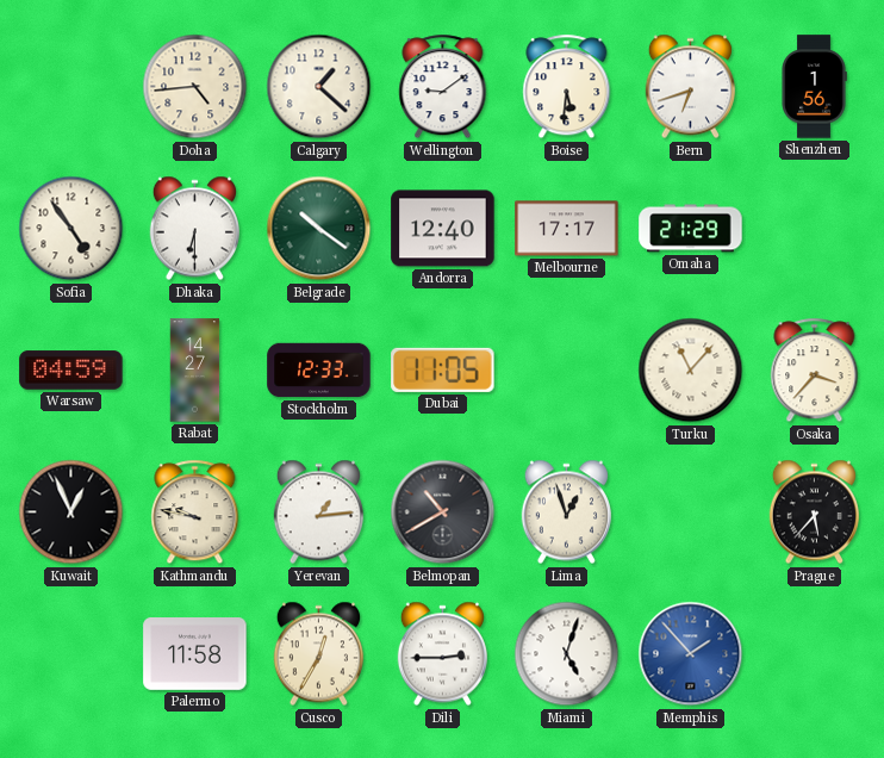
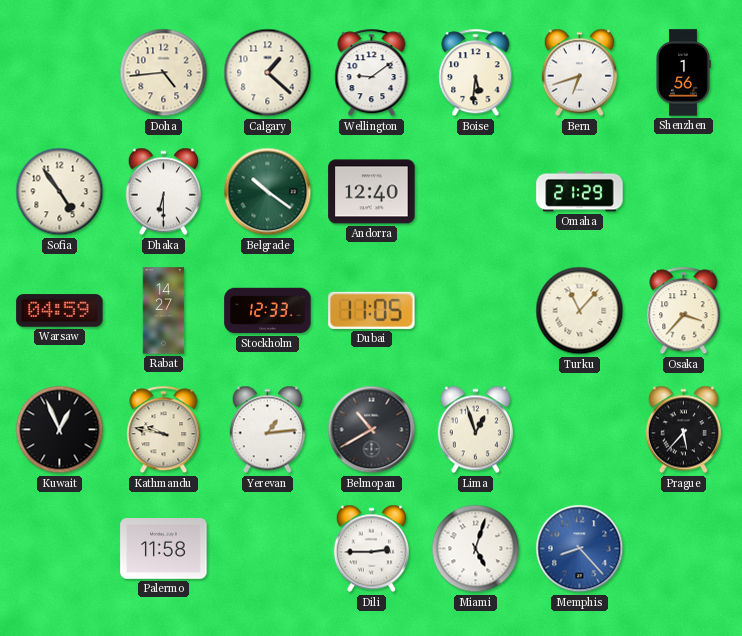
Melbourne: 17:17 -> none
Cusco: 12:35 -> none
Memphis: 1:53 -> 8:23
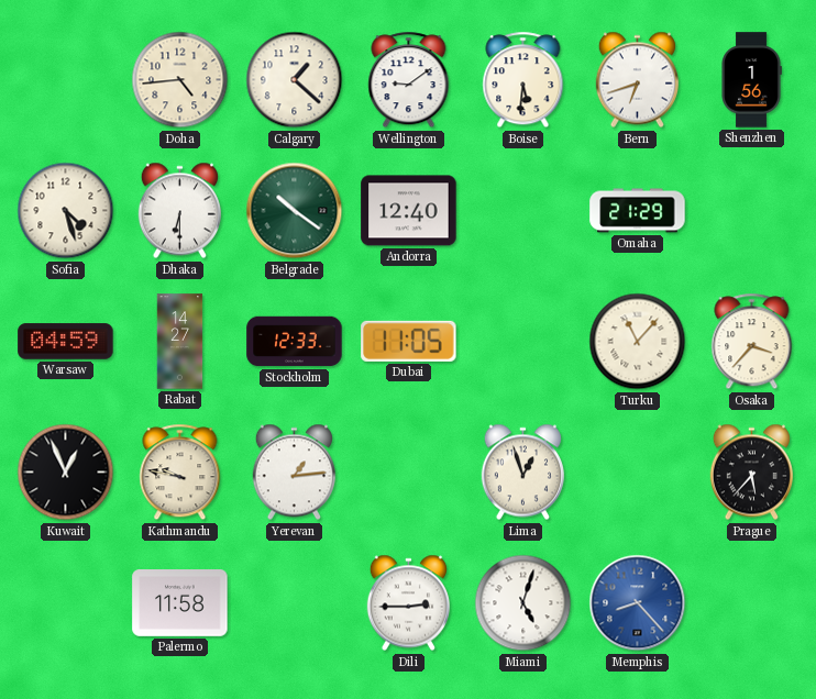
Sofia: 4:54 -> 4:27
Belmopan: 10:40 -> none
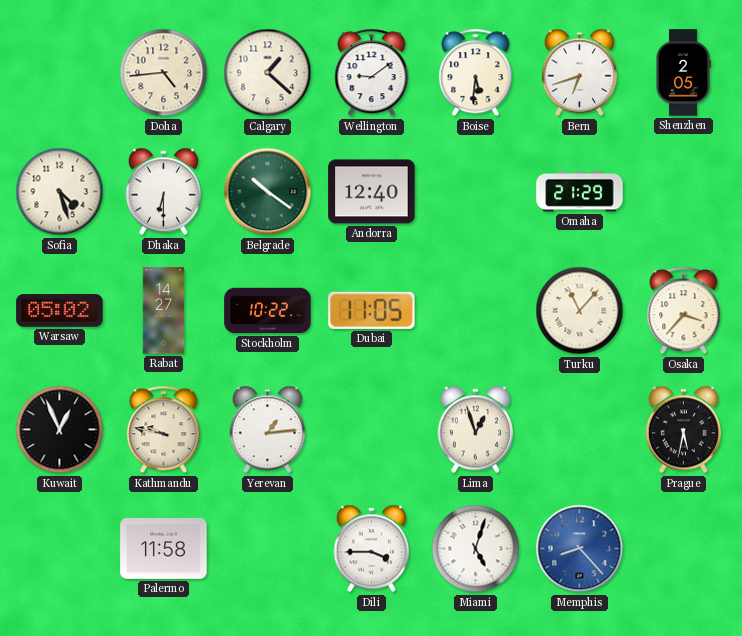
Shenzhen: 1:56 -> 2:05
Warsaw: 04:59 -> 05:02
Stockholm: 12:33 -> 10:22
Prague: 5:37 -> 5:32
Dili: 2:45 -> 3:45
